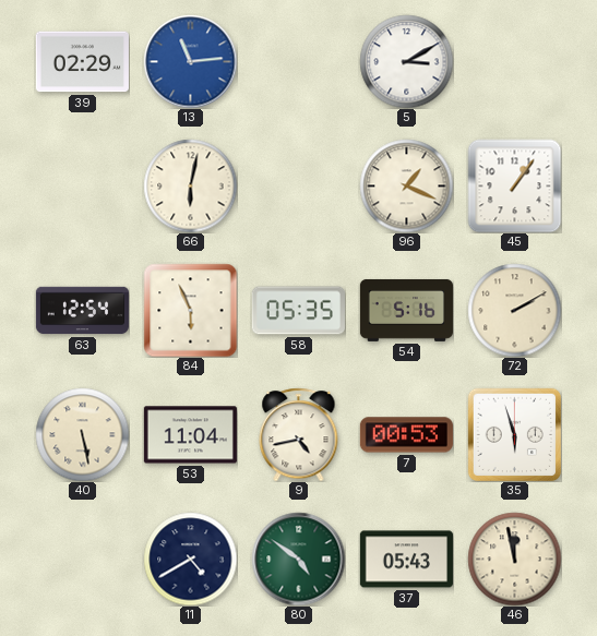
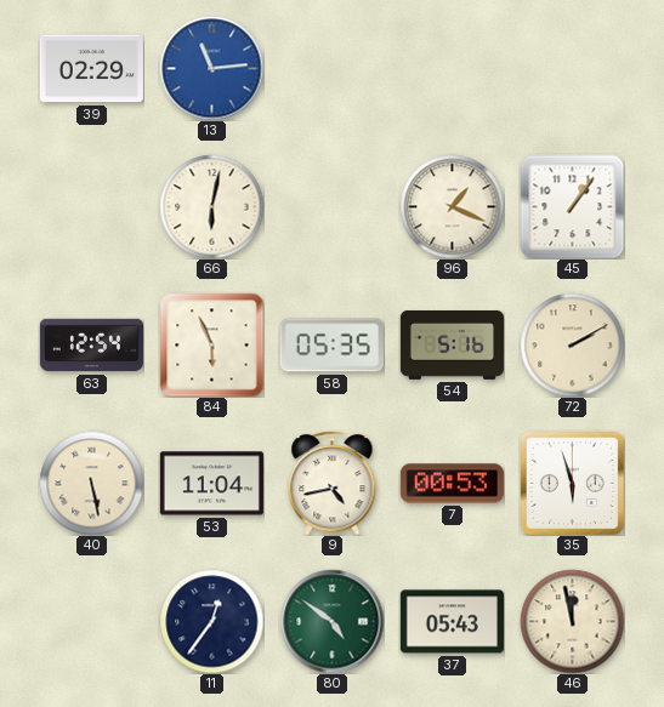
5: 3:10 -> none
11: 4:40 -> 12:36
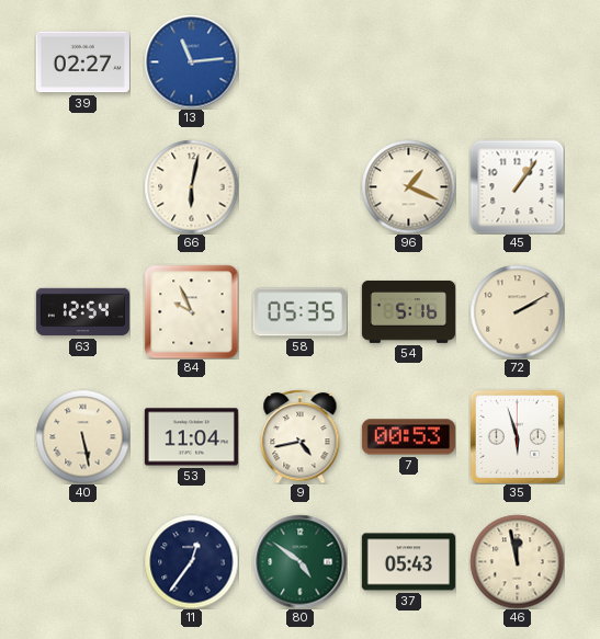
39: 02:29 -> 02:27
84: 5:56 -> 9:56
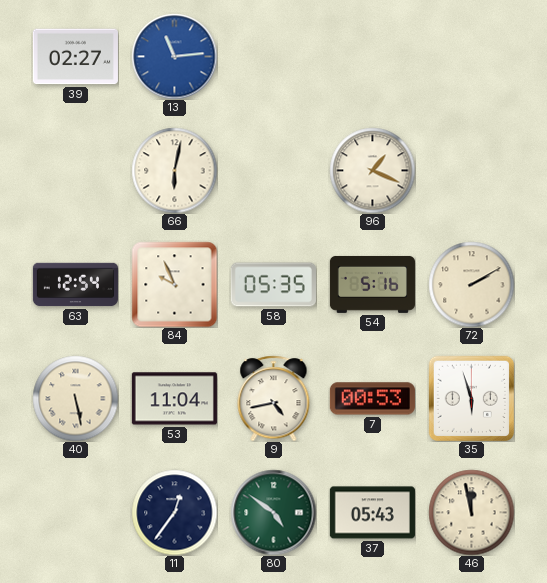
45: 1:06 -> none
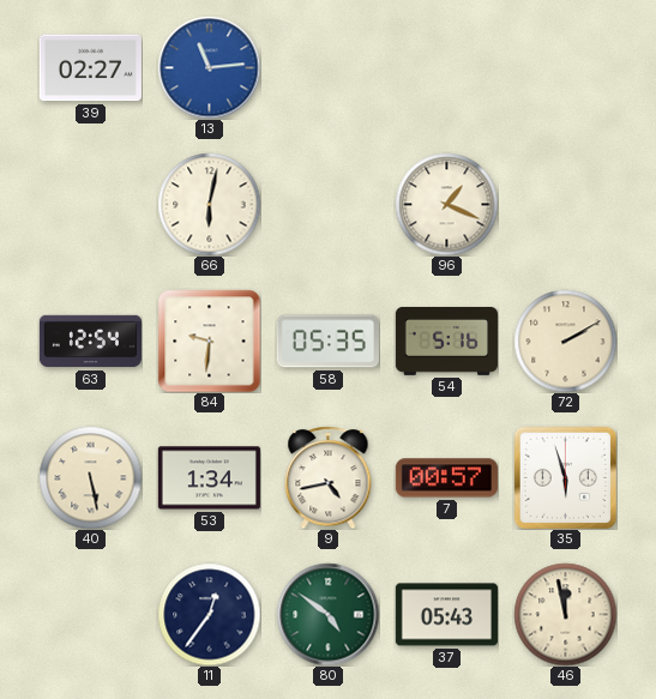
84: 9:56 -> 9:31
53: 11:04 -> 1:34
7: 00:53 -> 00:57
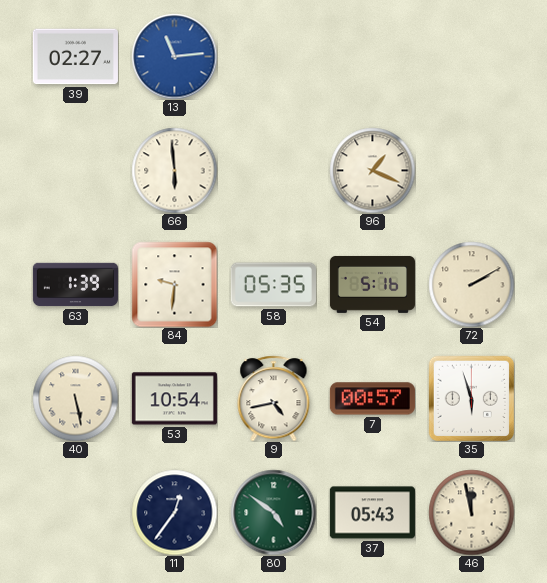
66: 6:02 -> 5:59
63: 12:54 -> 1:39
53: 1:34 -> 10:54
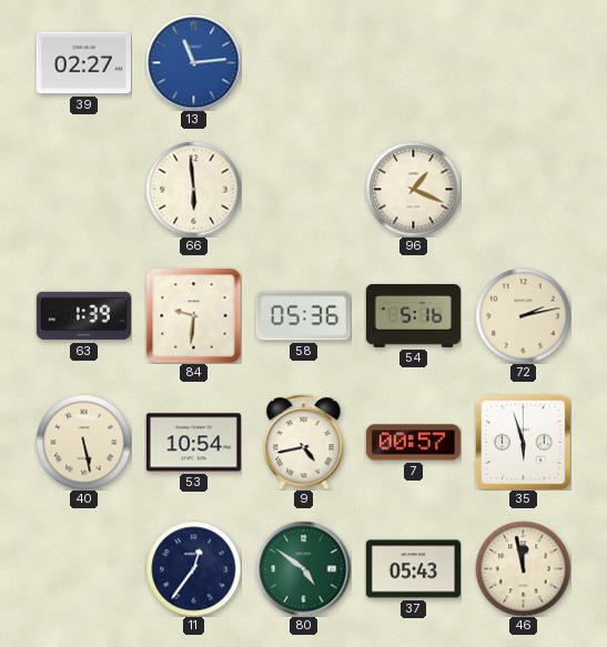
58: 05:35 -> 05:36
72: 2:10 -> 2:13
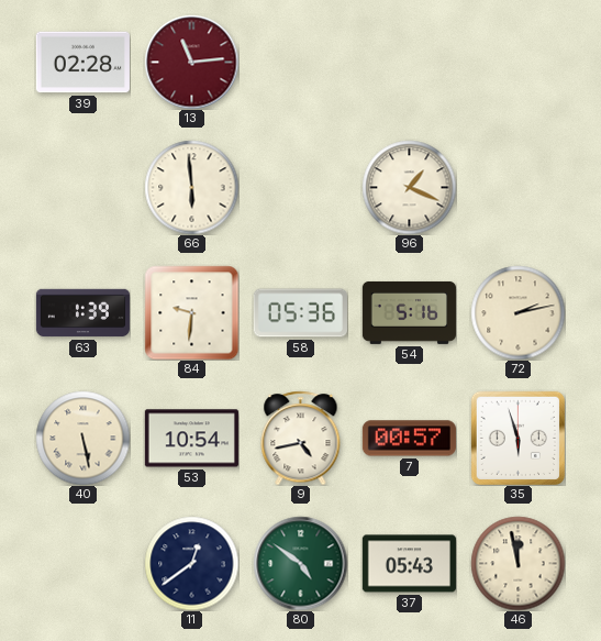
39: 02:27 -> 02:28
13 dial: blue -> burgundy
11: 12:36 -> 12:39
